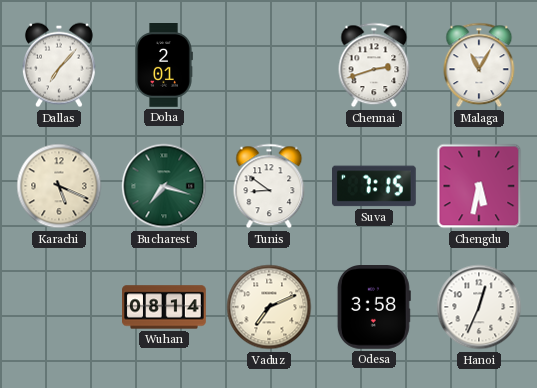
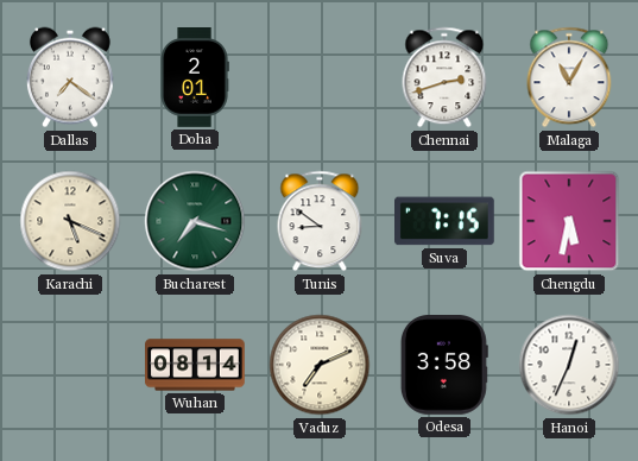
Dallas: 7:07 -> 7:21
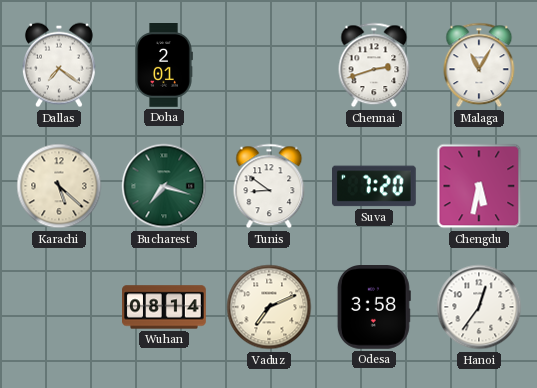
Karachi: 5:19 -> 5:22
Suva: 7:15 -> 7:20
Hanoi: 12:34 -> 12:36
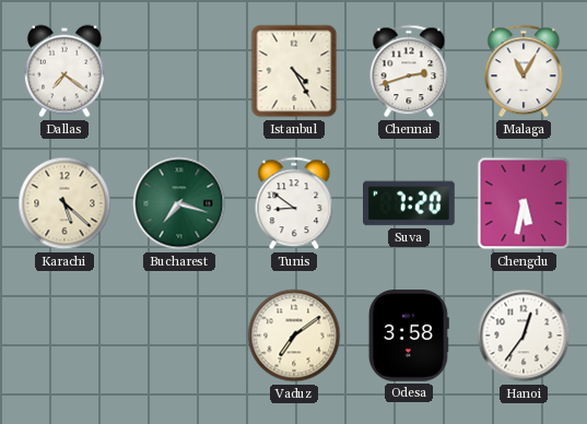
Doha: 2:01 -> none
Istanbul: none -> 4:25
Wuhan: 08:14 -> none
Vaduz: 7:11 -> 7:09
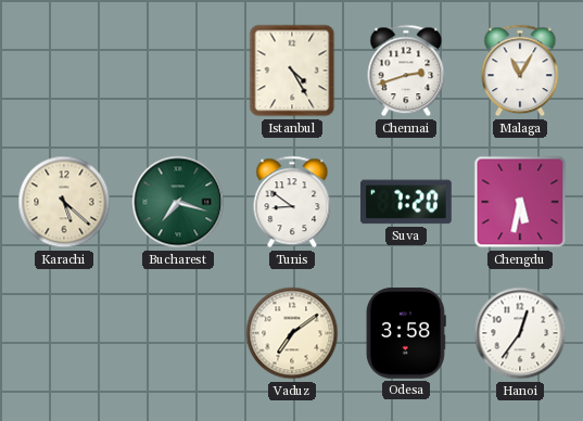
Dallas: 7:21 -> none
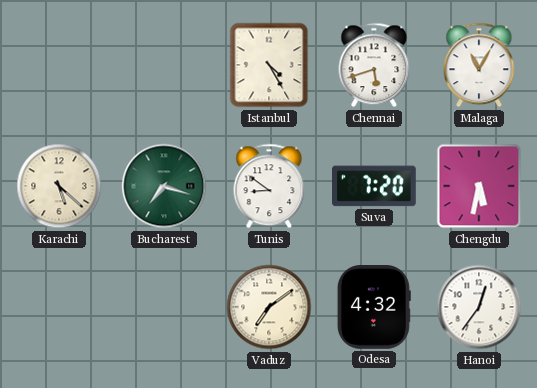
Chennai: 2:42 -> 5:42
Odesa: 3:58 -> 4:32
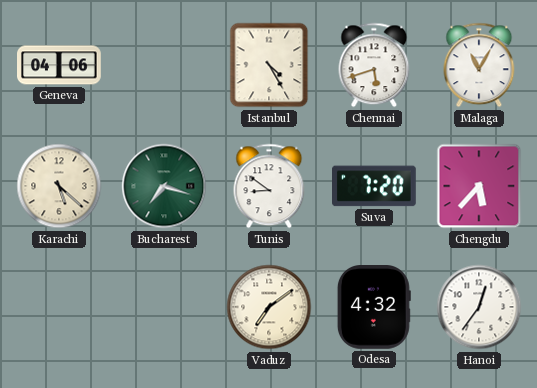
Geneva: none -> 04:06
Chengdu: 5:32 -> 5:37
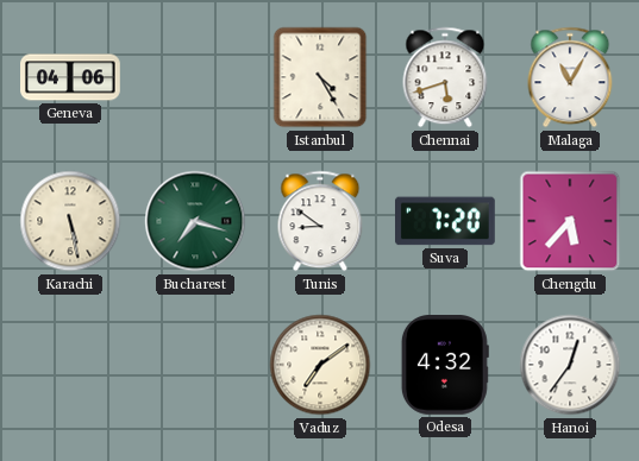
Karachi: 5:22 -> 5:28
